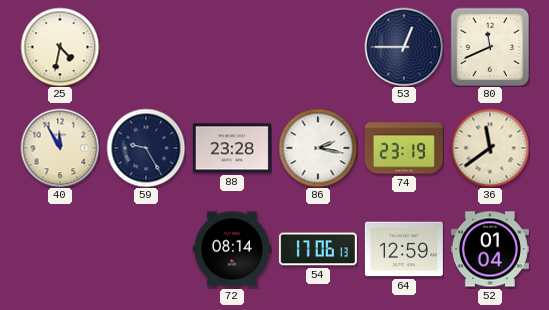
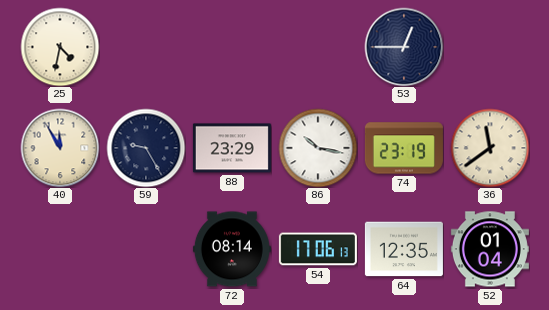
80: 11:41 -> none
88: 23:28 -> 23:29
86: 2:17 -> 10:17
64: 12:59 -> 12:35
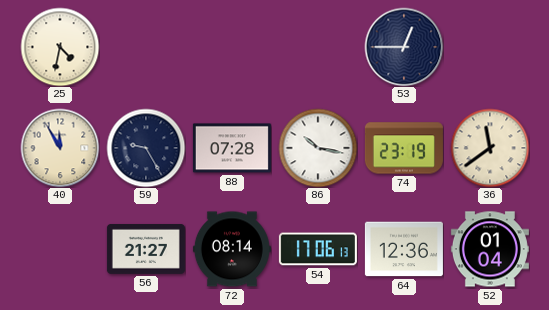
88: 23:29 -> 07:28
56: none -> 21:27
64: 12:35 -> 12:36
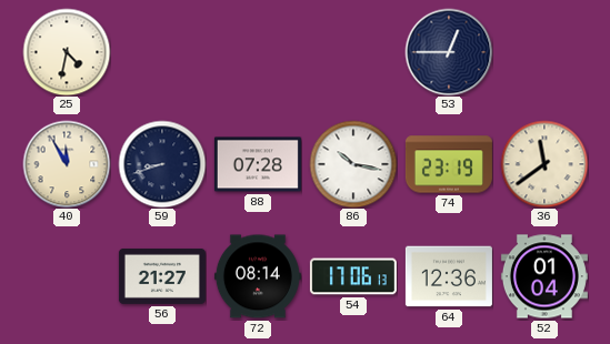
59: 9:25 -> 8:42
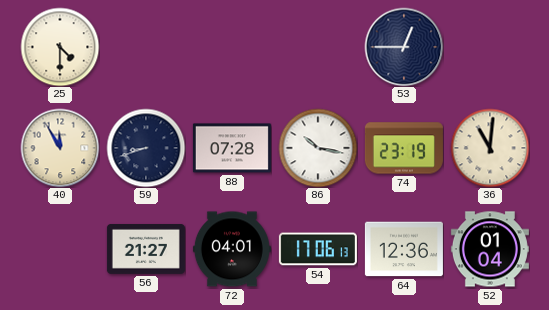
25: 4:32 -> 4:30
36: 11:39 -> 11:01
72: 08:14 -> 04:01
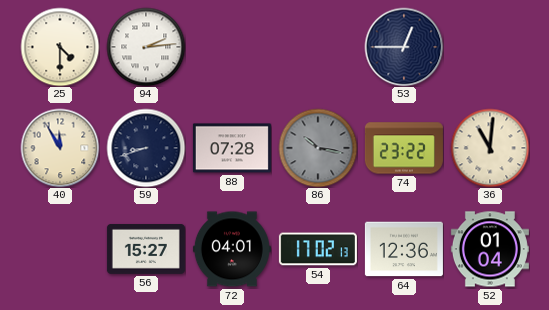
94: none -> 2:14
86 dial: white -> grey
74: 23:19 -> 23:22
56: 21:27 -> 15:27
54: 17:06 -> 17:02
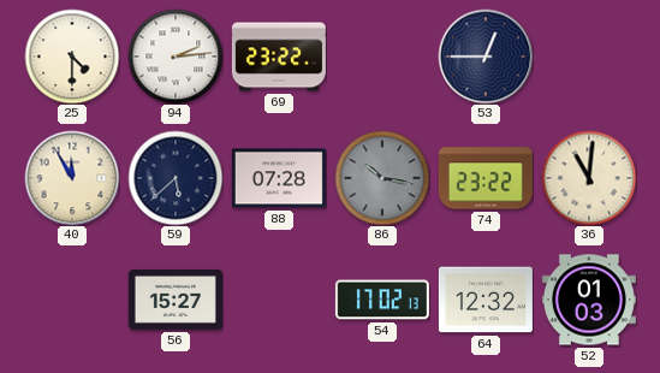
69: none -> 23:22
59: 8:42 -> 5:38
72: 04:01 -> none
64: 12:36 -> 12:32
52: 01:04 -> 01:03
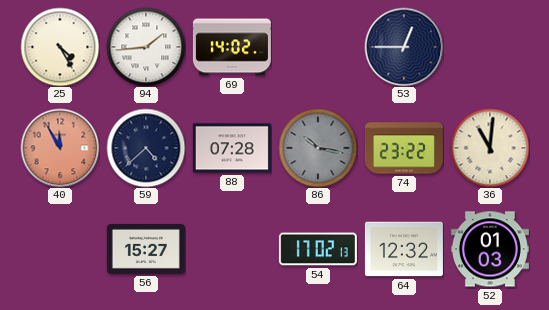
25: 4:30 -> 4:25
94: 2:14 -> 1:44
69: 23:22 -> 14:02
40 dial: cream -> salmon
59: 5:38 -> 4:38
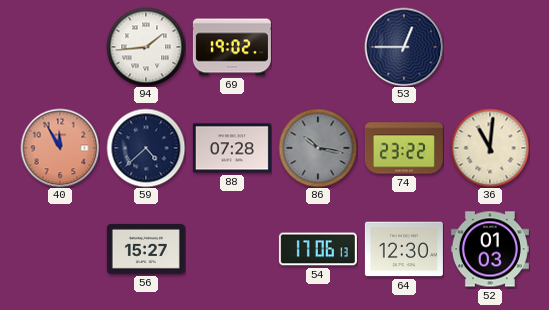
25: 4:25 -> none
69: 14:02 -> 19:02
54: 17:02 -> 17:06
64: 12:32 -> 12:30
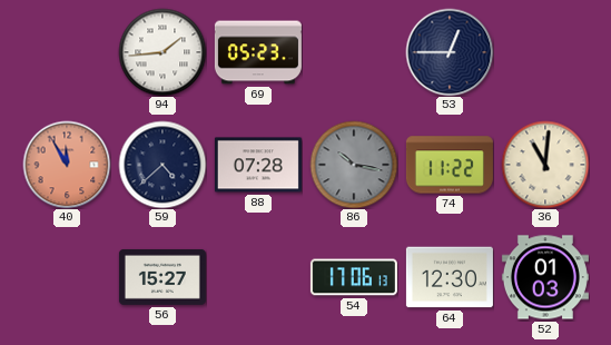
69: 19:02 -> 05:23
74: 23:22 -> 11:22
